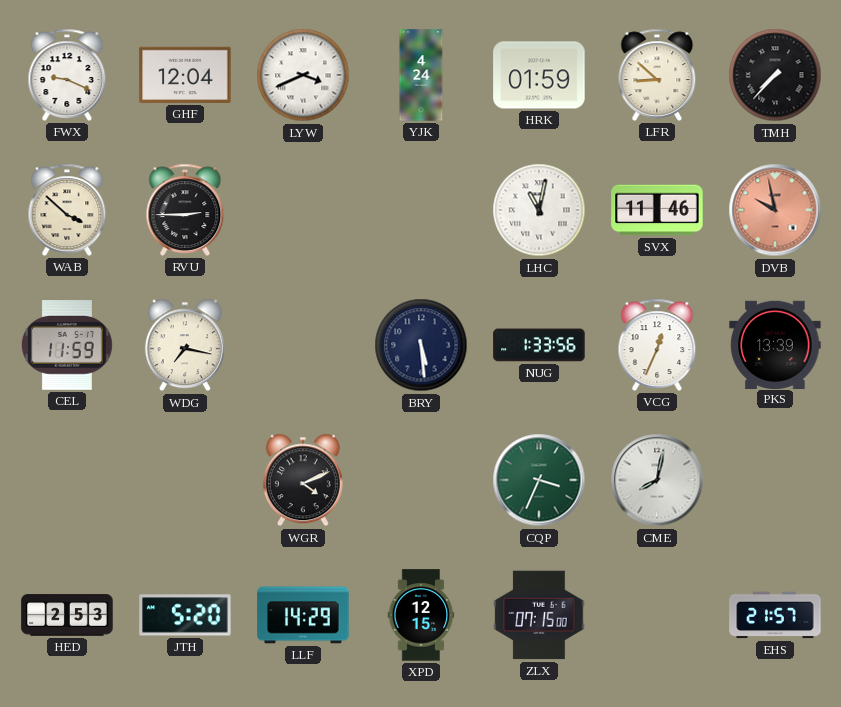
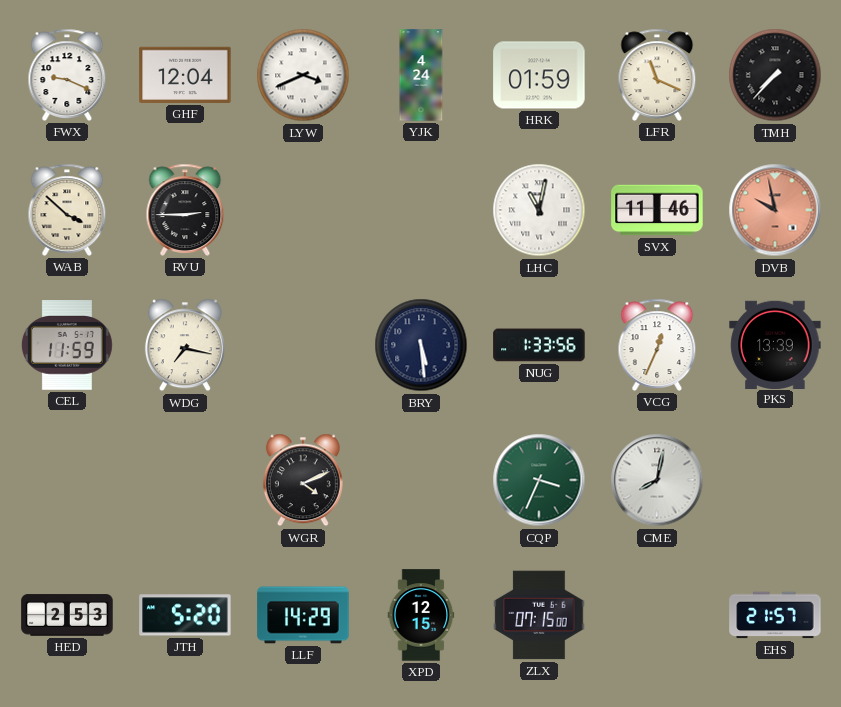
LFR: 8:52 -> 11:19
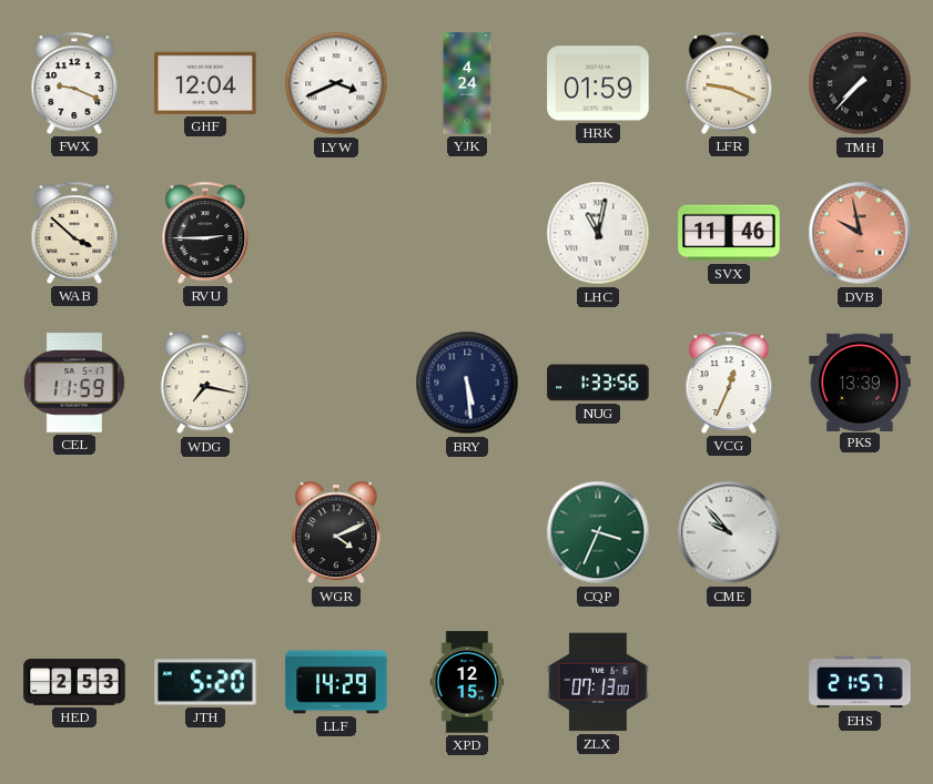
LFR: 11:19 -> 9:19
CME: 8:02 -> 9:53
ZLX: 07:15 -> 07:13
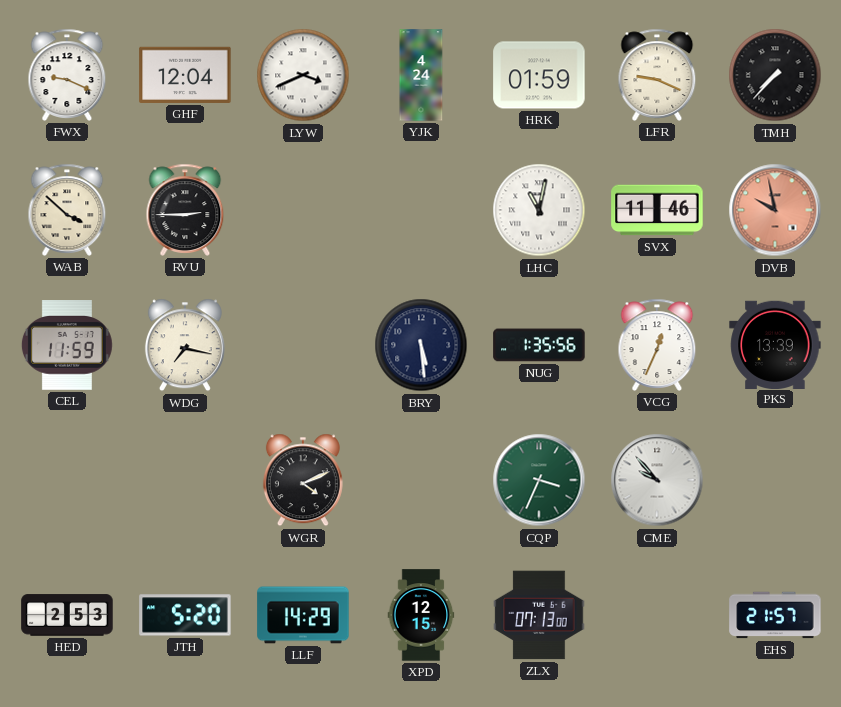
NUG: 1:33 -> 1:35
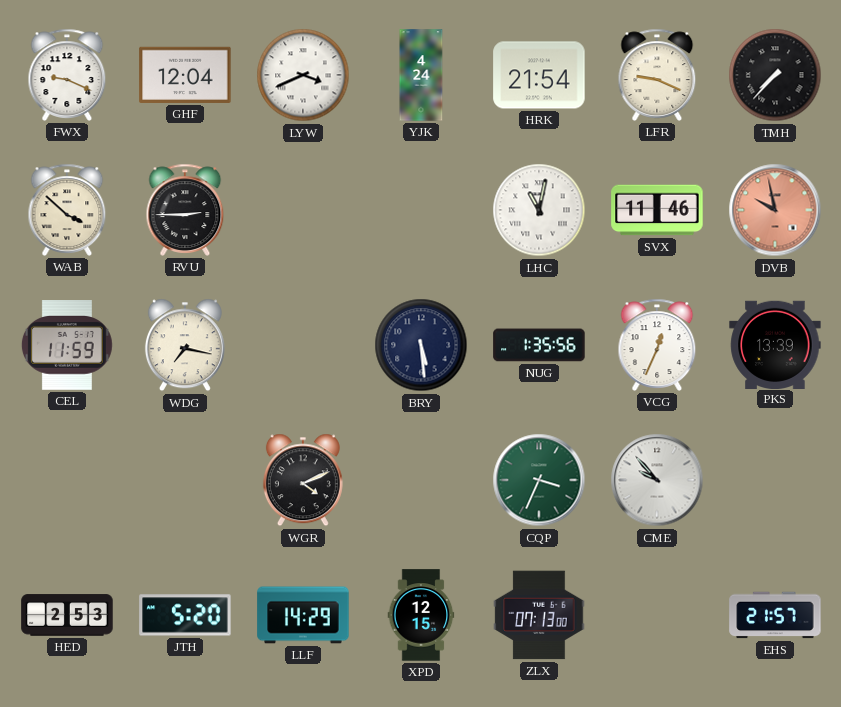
HRK: 01:59 -> 21:54
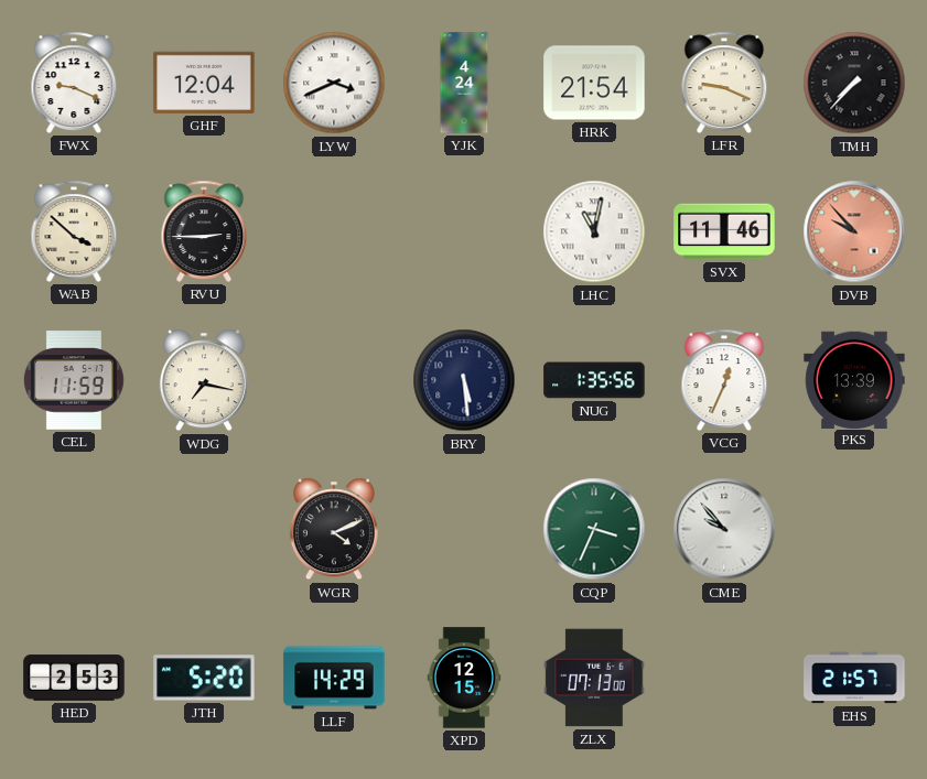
DVB: 9:58 -> 9:53
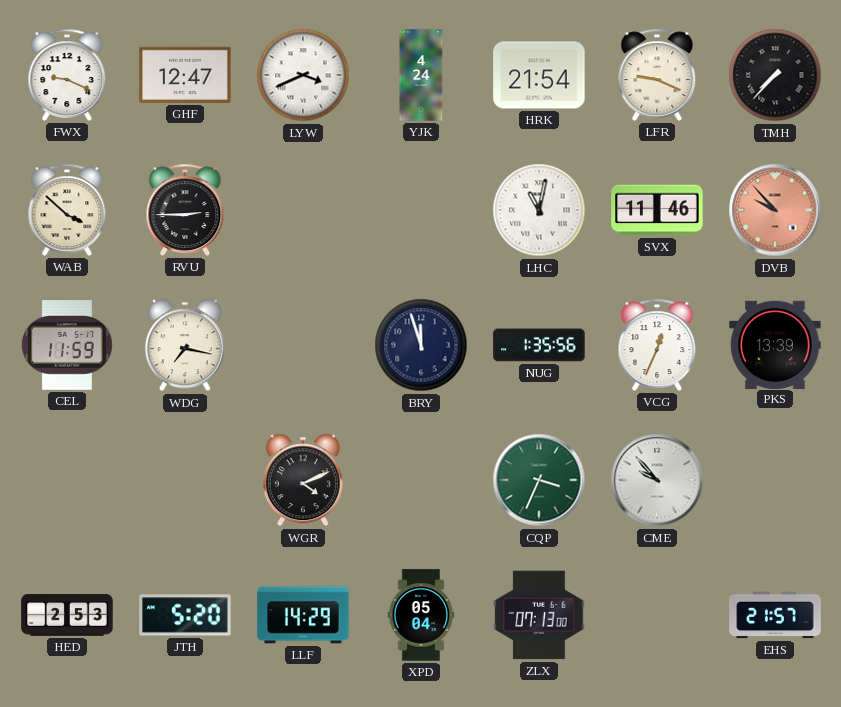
GHF: 12:04 -> 12:47
BRY: 5:29 -> 11:57
XPD: 12:15 -> 05:04
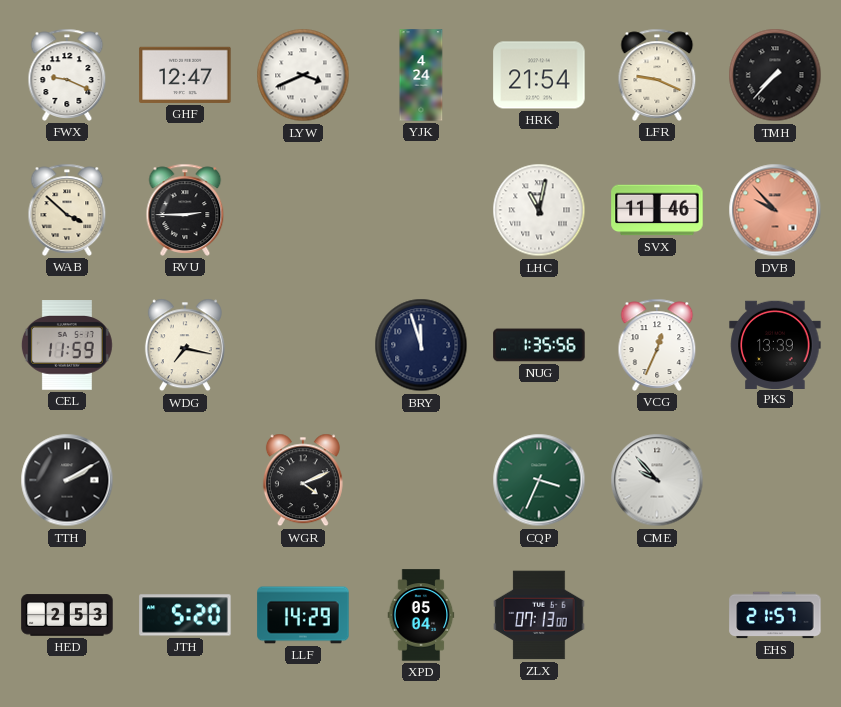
TTH: none -> 2:10
